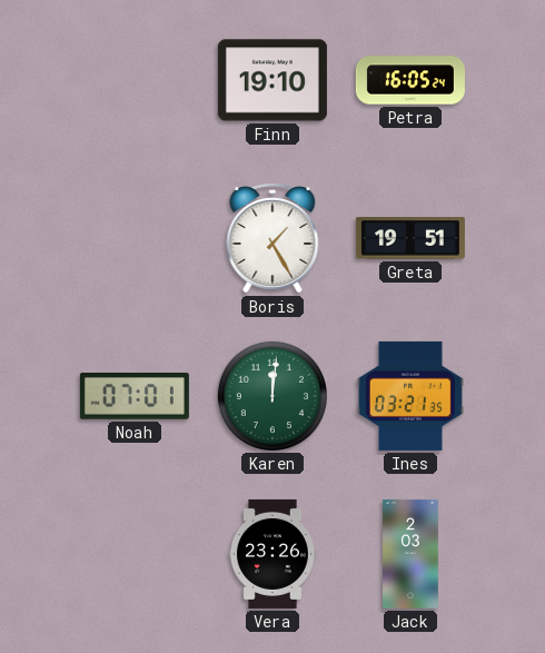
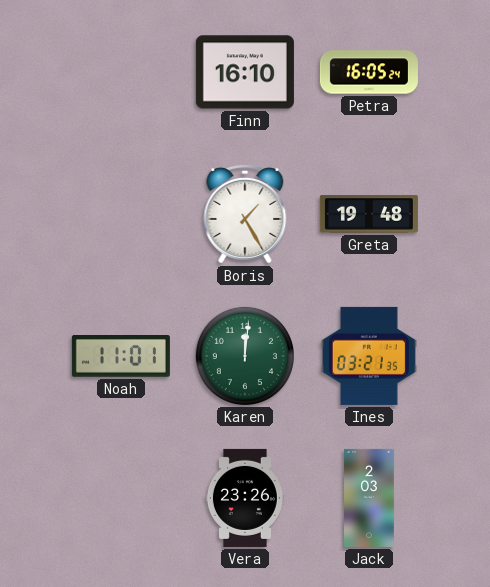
Finn: 19:10 -> 16:10
Greta: 19:51 -> 19:48
Noah: 07:01 -> 11:01
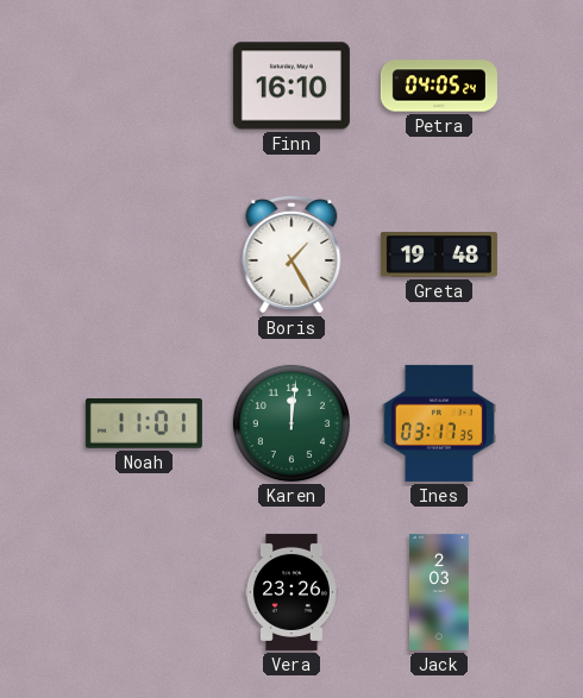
Petra: 16:05 -> 04:05
Ines: 03:21 -> 03:17
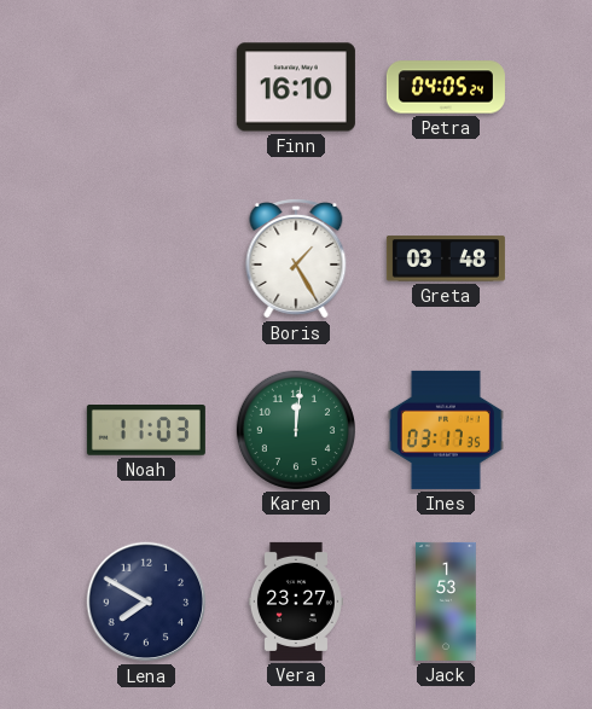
Greta: 19:48 -> 03:48
Noah: 11:01 -> 11:03
Lena: none -> 7:50
Vera: 23:26 -> 23:27
Jack: 2:03 -> 1:53
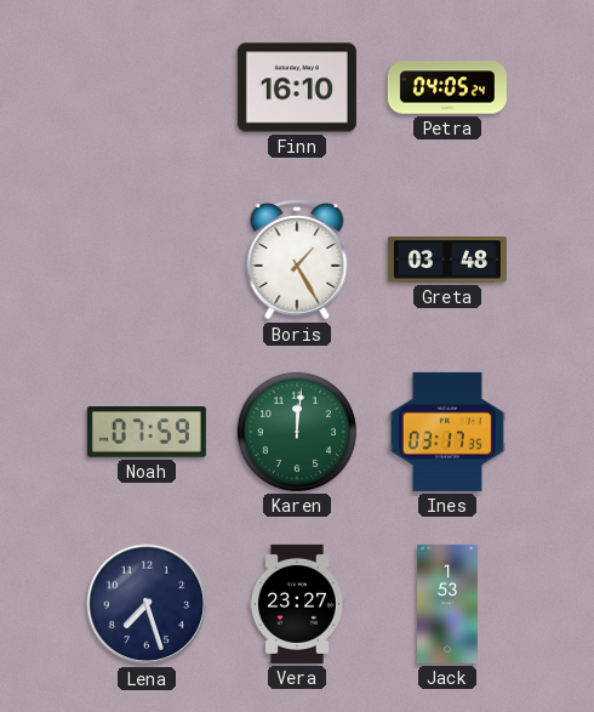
Noah: 11:03 -> 07:59
Lena: 7:50 -> 7:27
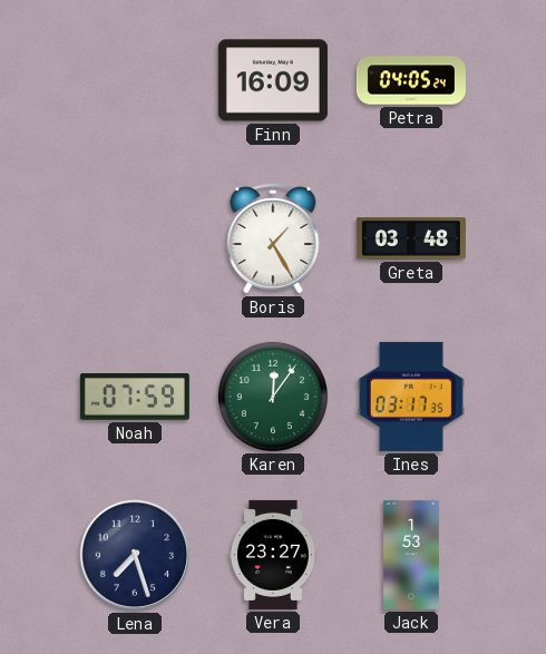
Finn: 16:10 -> 16:09
Karen: 12:01 -> 12:06
